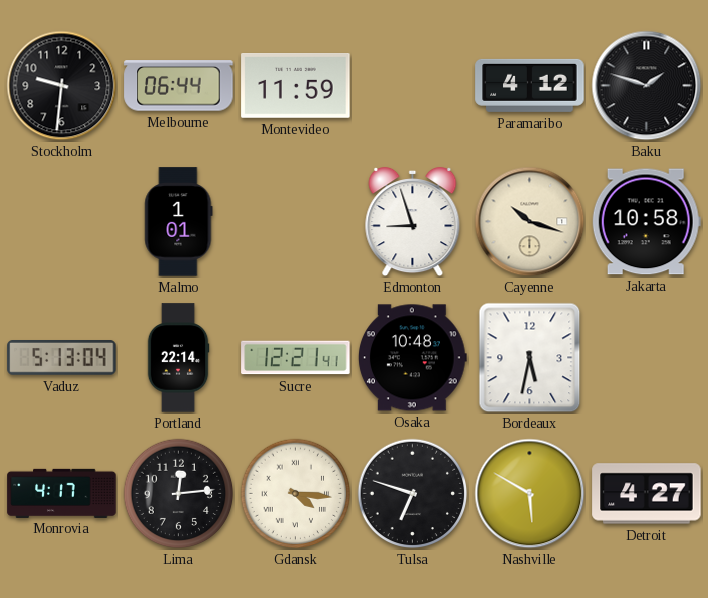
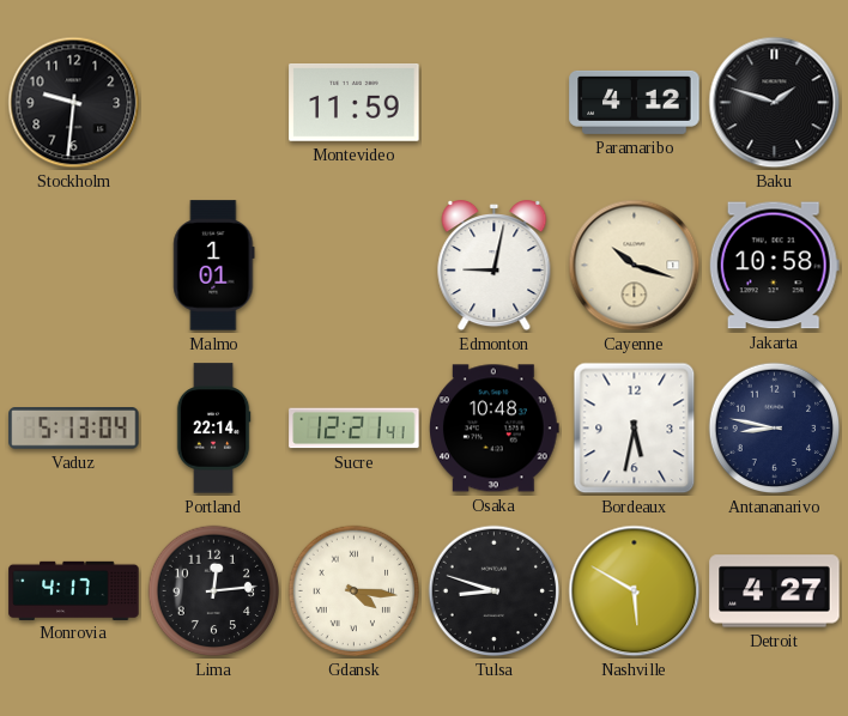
Melbourne: 06:44 -> none
Edmonton: 8:57 -> 9:02
Antananarivo: none -> 8:47
Tulsa: 6:48 -> 8:48
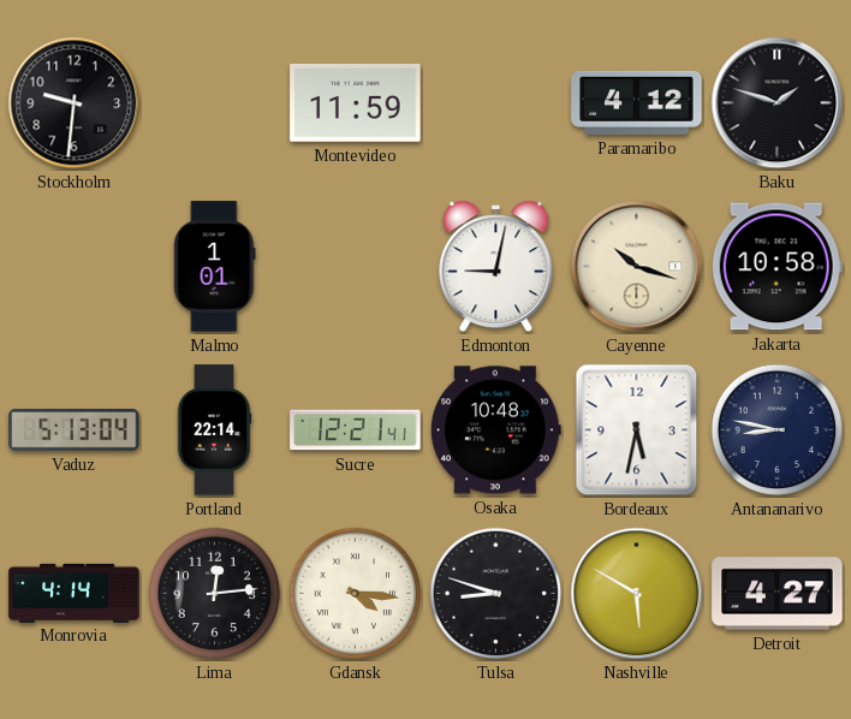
Monrovia: 4:17 -> 4:14
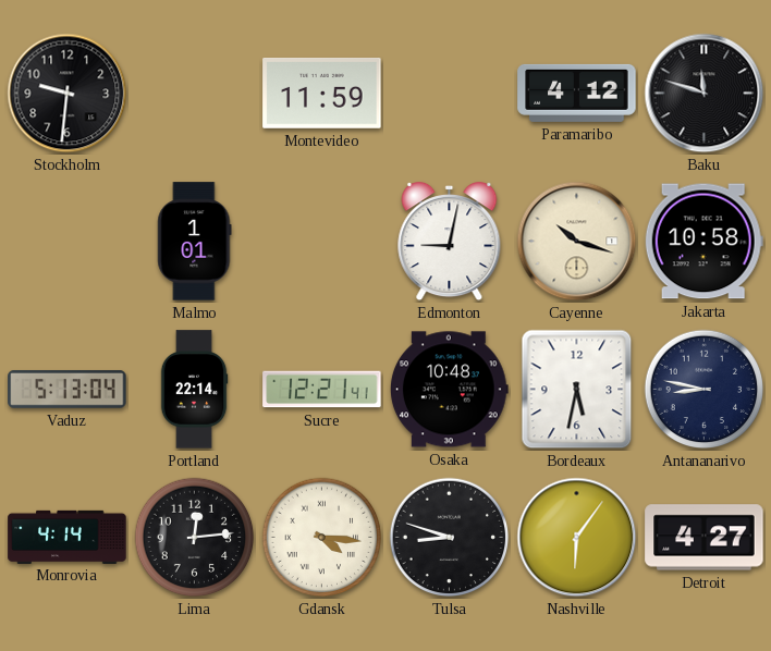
Baku: 1:48 -> 11:48
Nashville: 5:50 -> 6:06
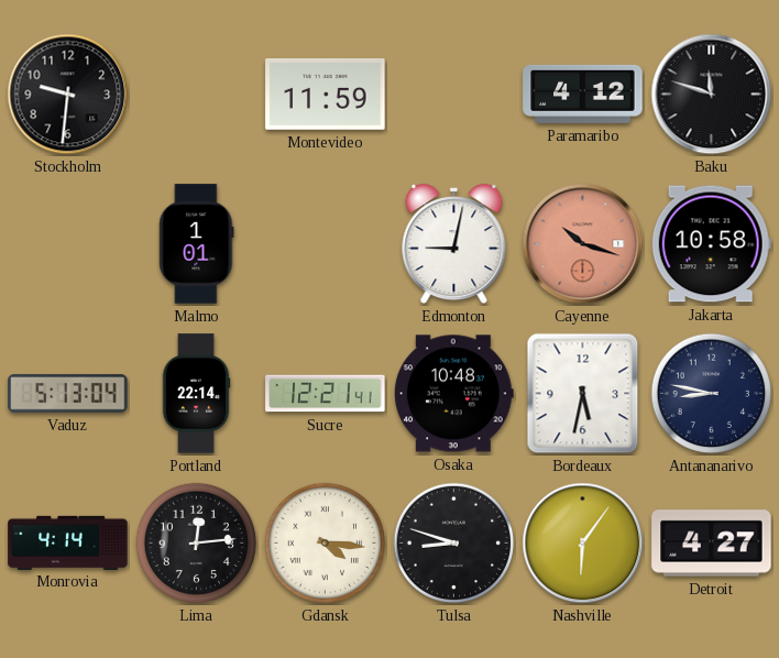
Cayenne dial: cream -> salmon
